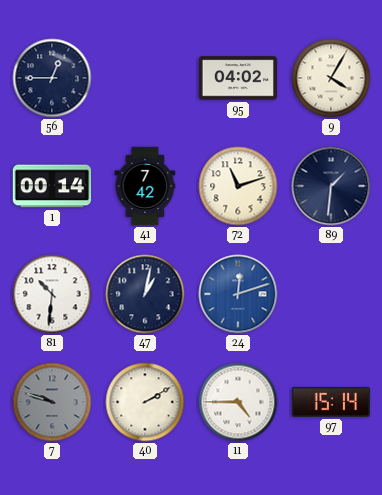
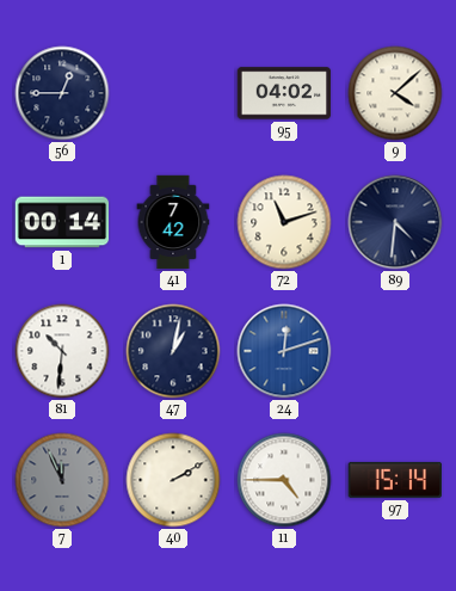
9: 4:05 -> 4:08
89: 1:31 -> 4:31
7: 9:48 -> 11:56
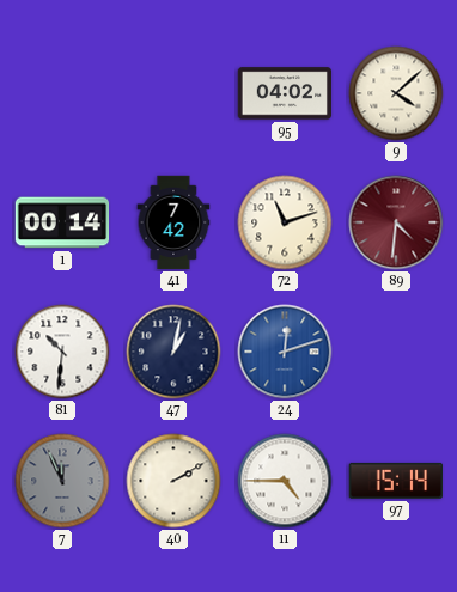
56: 12:45 -> none
89 dial: navy -> burgundy
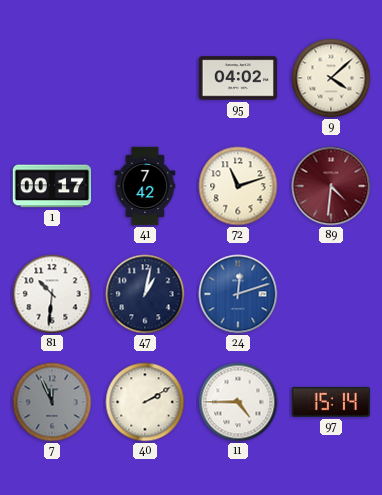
1: 00:14 -> 00:17
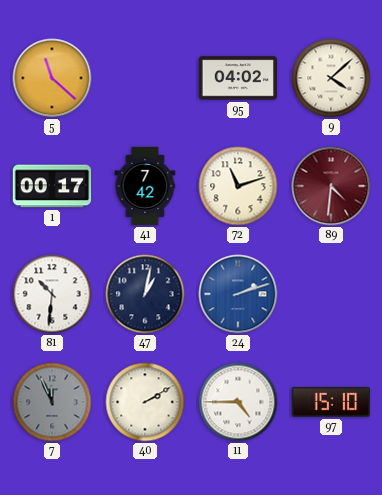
5: none -> 11:22
24: 12:12 -> 2:12
97: 15:14 -> 15:10
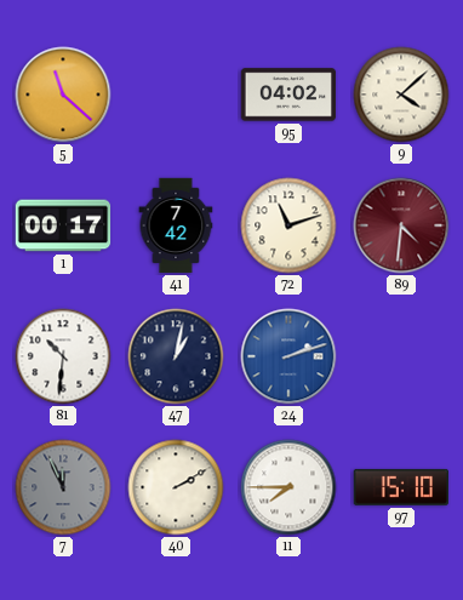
11: 4:45 -> 7:45
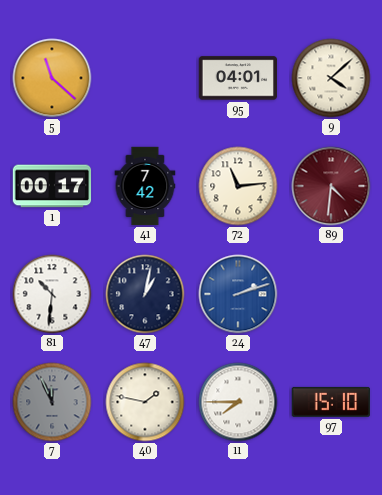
95: 04:02 -> 04:01
72: 11:12 -> 11:14
40: 2:10 -> 1:47
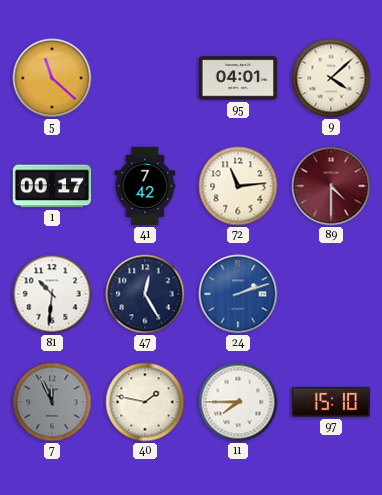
89: 4:31 -> 4:30
47: 1:02 -> 12:25
